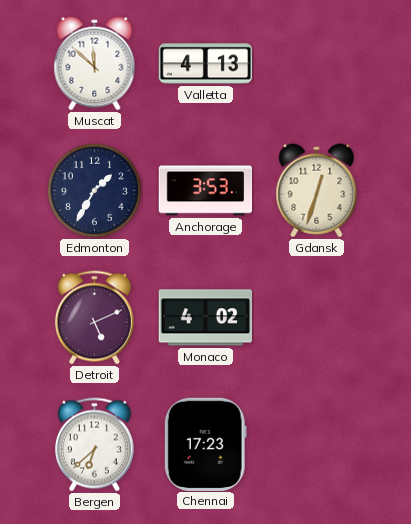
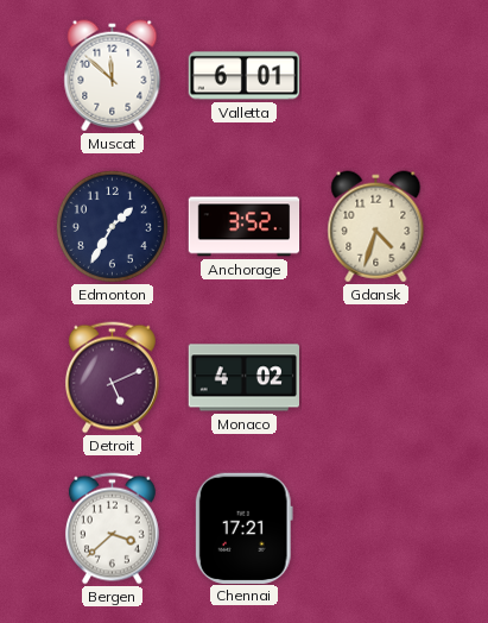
Valletta: 4:13 -> 6:01
Anchorage: 3:53 -> 3:52
Gdansk: 12:33 -> 4:33
Bergen: 6:38 -> 3:38
Chennai: 17:23 -> 17:21
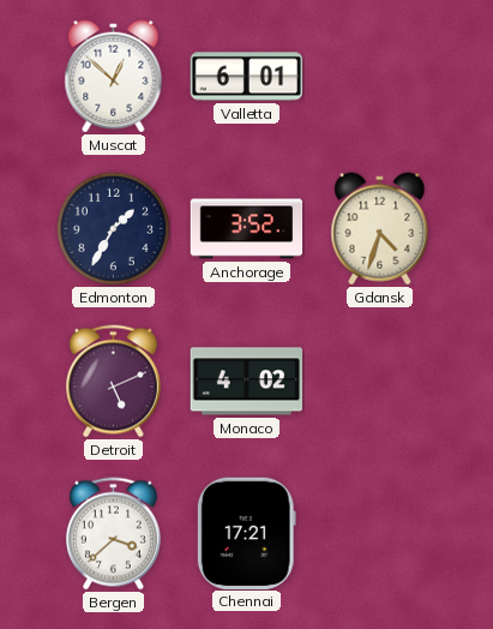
Muscat: 11:52 -> 12:52
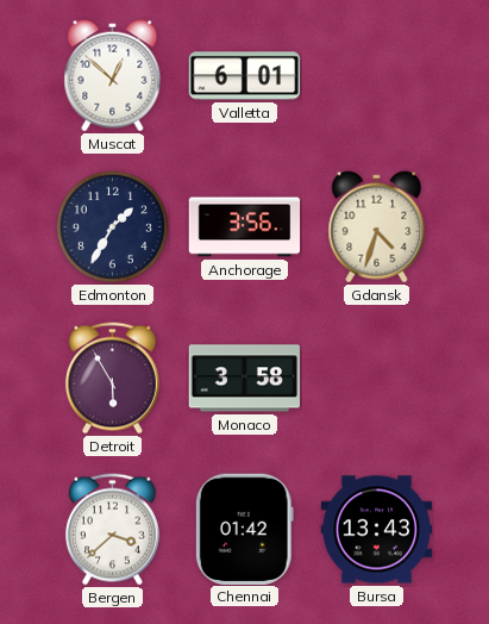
Anchorage: 3:52 -> 3:56
Detroit: 5:11 -> 5:55
Monaco: 4:02 -> 3:58
Chennai: 17:21 -> 01:42
Bursa: none -> 13:43
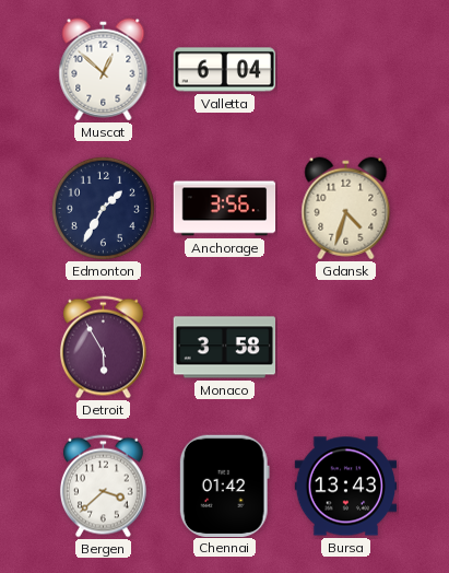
Valletta: 6:01 -> 6:04
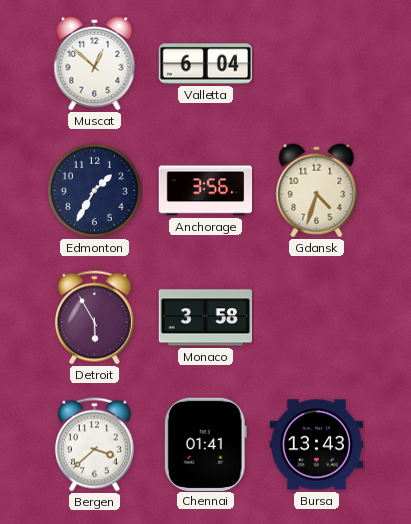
Chennai: 01:42 -> 01:41
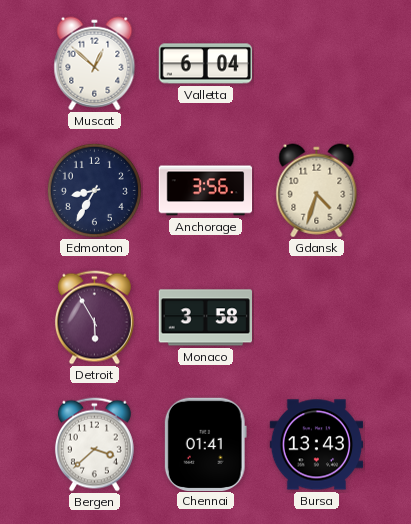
Edmonton: 1:35 -> 8:35
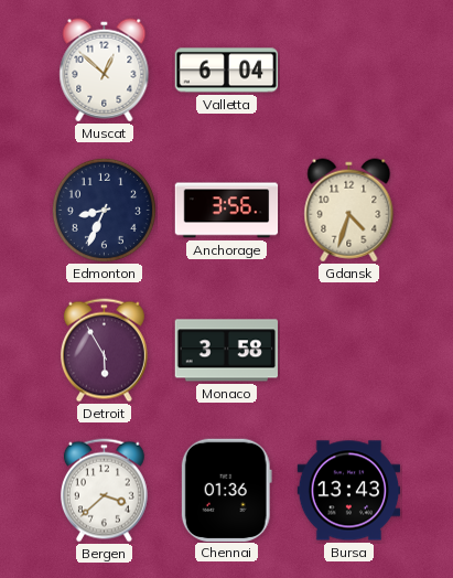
Edmonton: 8:35 -> 8:34
Chennai: 01:41 -> 01:36
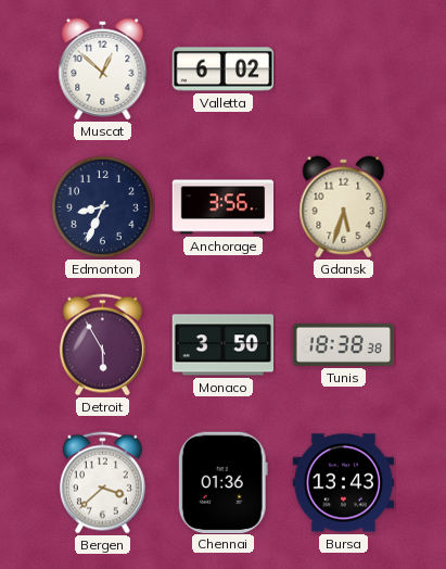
Valletta: 6:04 -> 6:02
Gdansk: 4:33 -> 5:33
Monaco: 3:58 -> 3:50
Tunis: none -> 18:38
